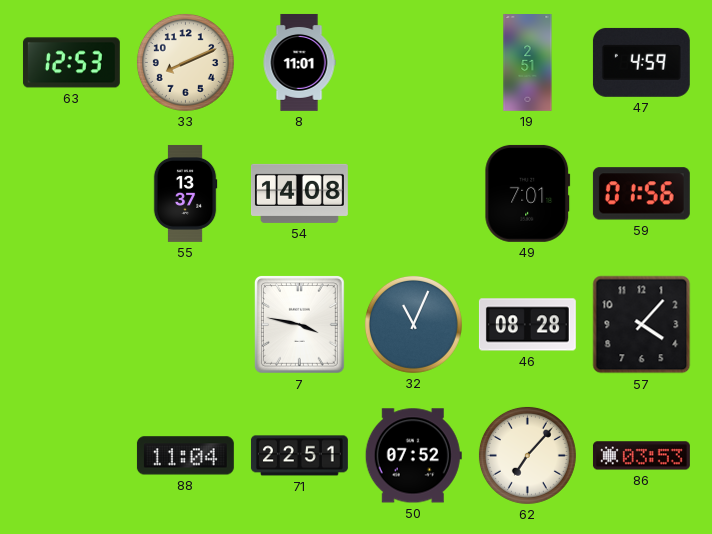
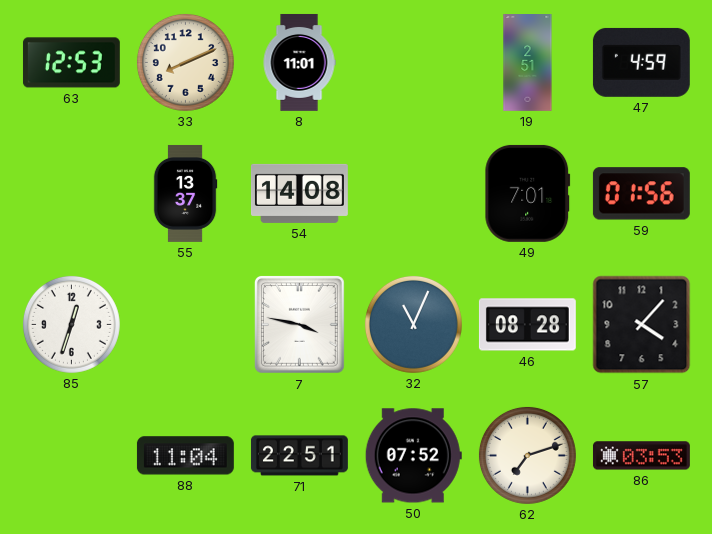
85: none -> 12:33
62: 7:07 -> 7:12
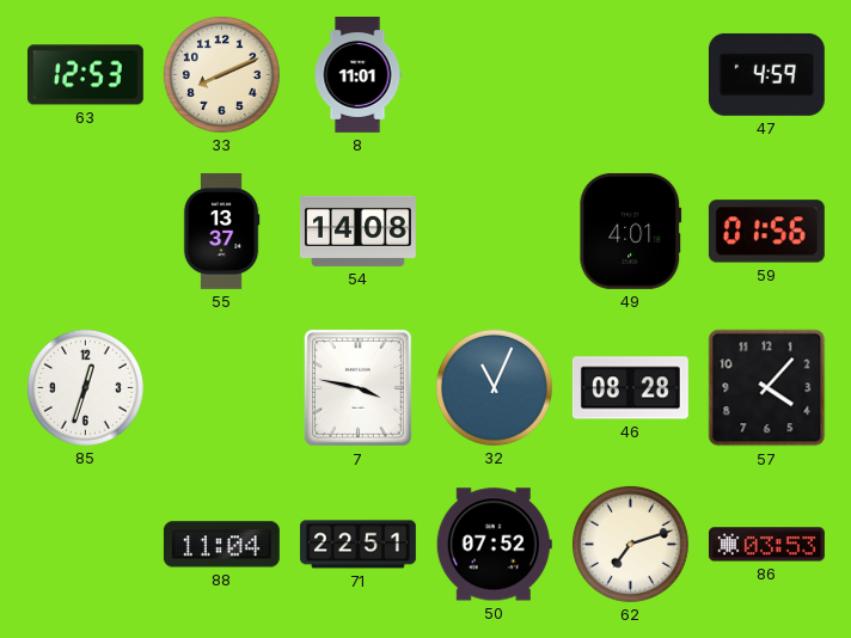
19: 2:51 -> none
49: 7:01 -> 4:01
